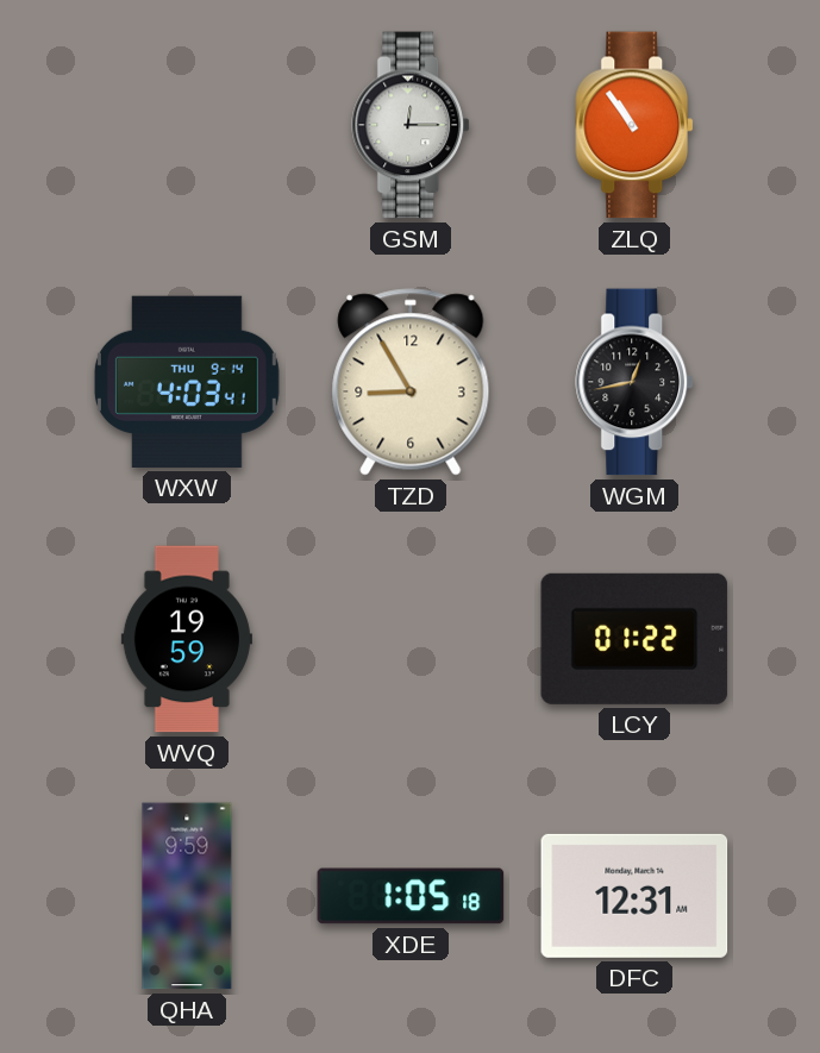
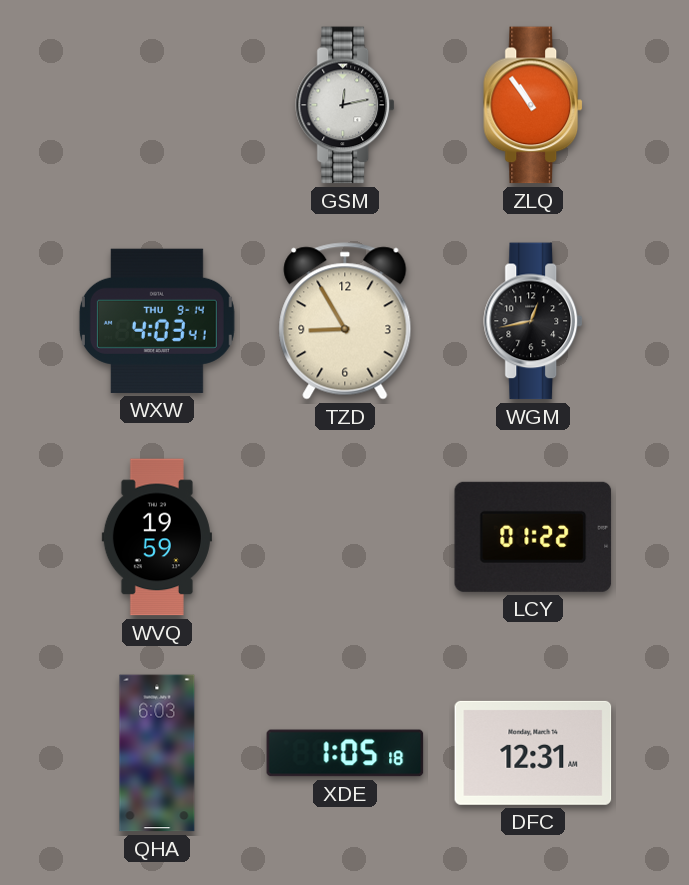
GSM: 12:15 -> 12:13
QHA: 9:59 -> 6:03
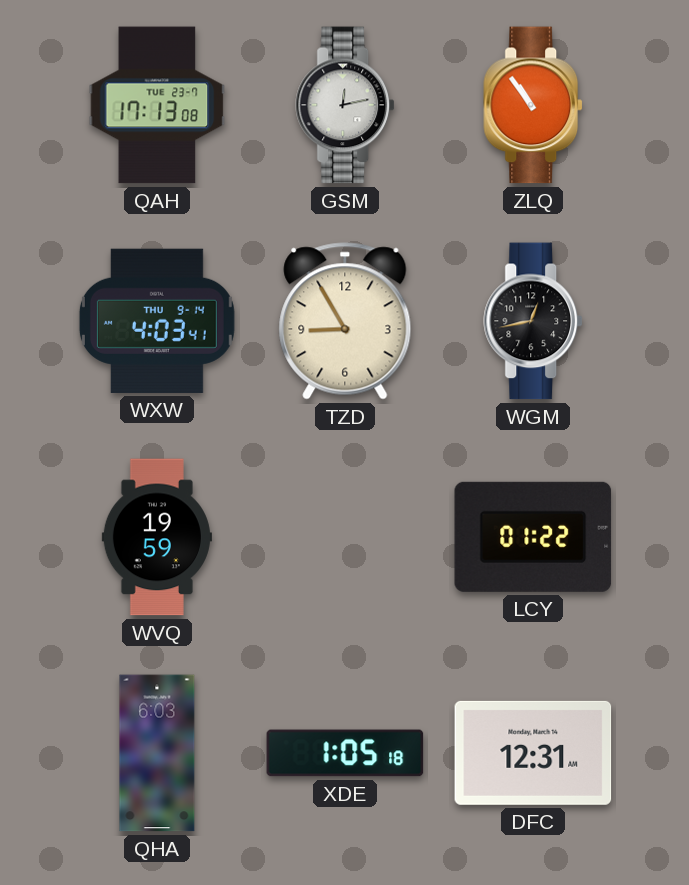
QAH: none -> 17:13
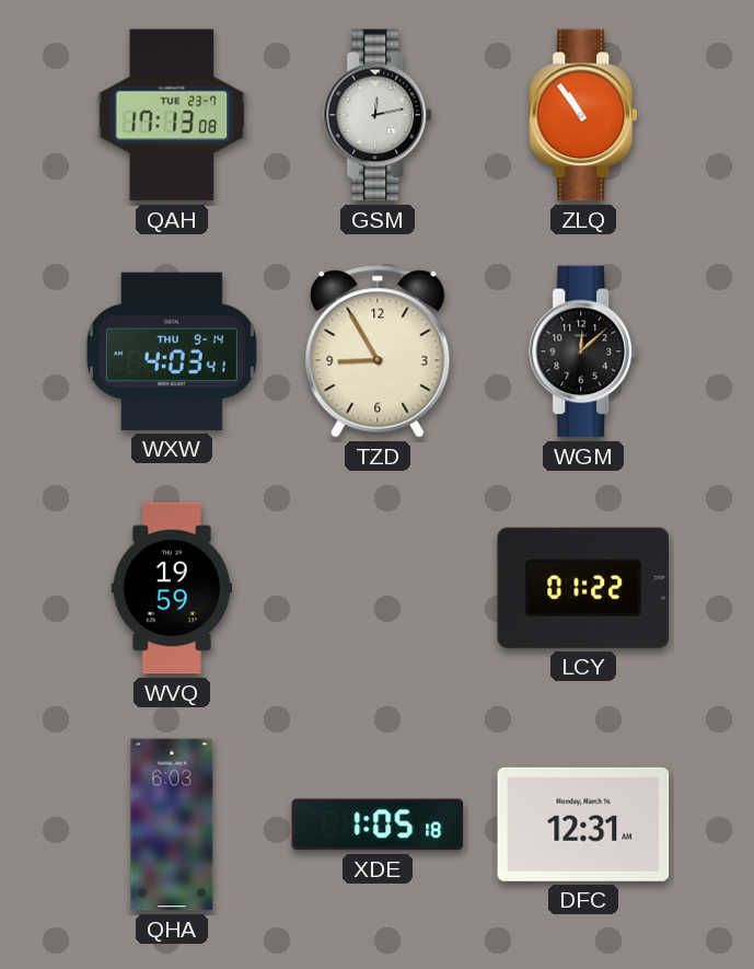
WGM: 12:43 -> 12:08
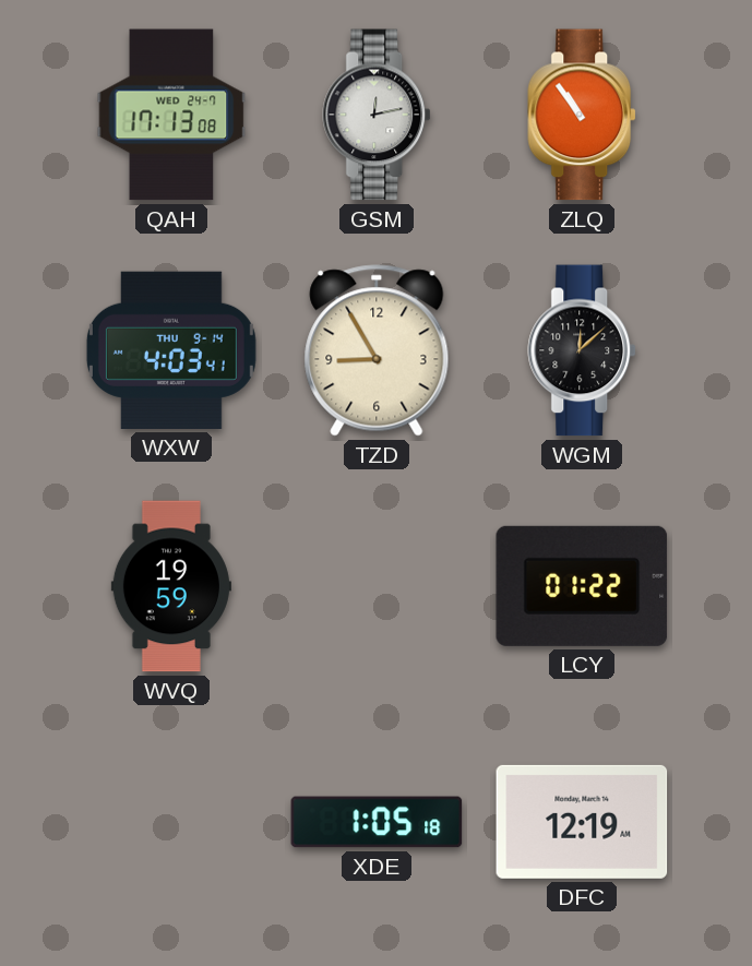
QAH date: TUE 23-7 -> WED 24-7
QHA: 6:03 -> none
DFC: 12:31 -> 12:19
